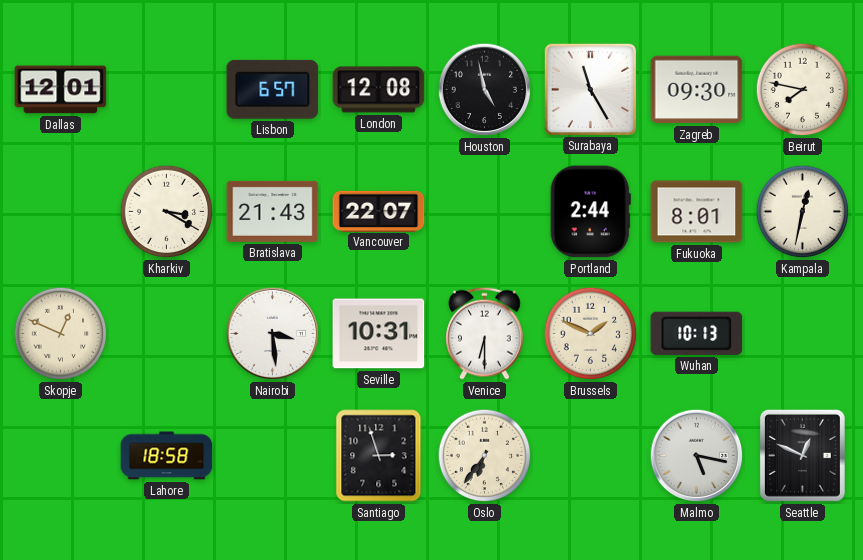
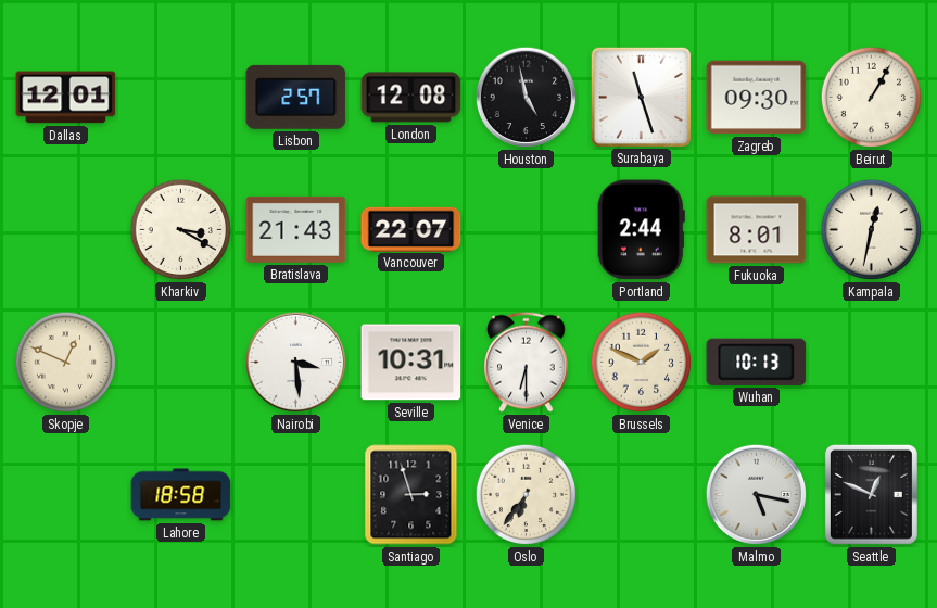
Lisbon: 6:57 -> 2:57
Surabaya: 11:25 -> 11:27
Beirut: 7:47 -> 1:05
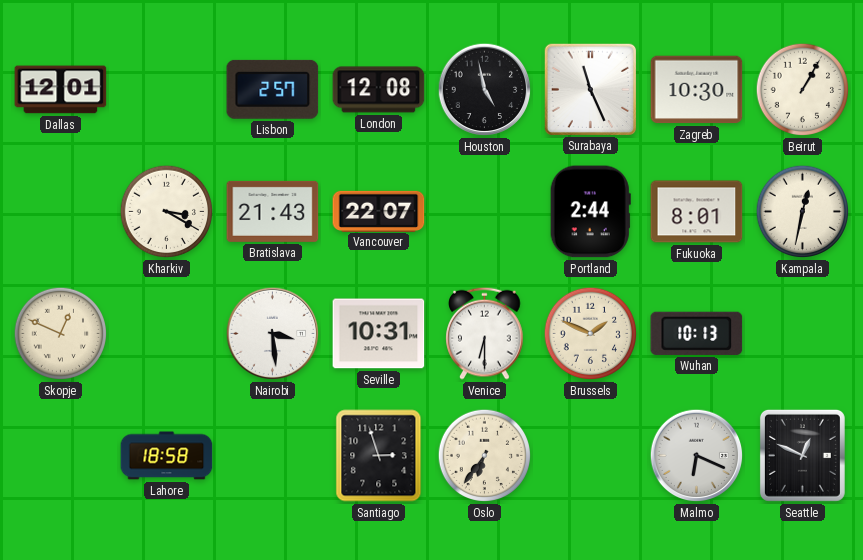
Surabaya: 11:27 -> 11:26
Zagreb: 09:30 -> 10:30
Malmo: 5:17 -> 6:19
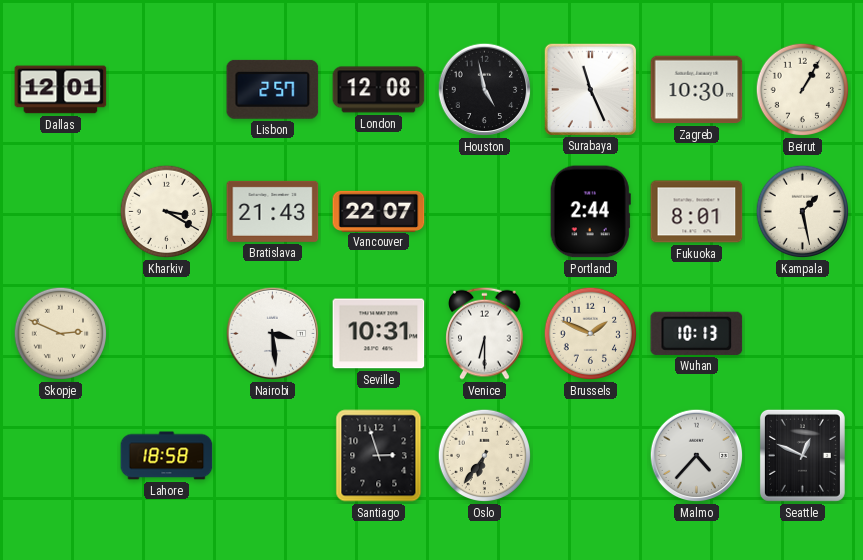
Kampala: 12:32 -> 1:28
Skopje: 12:49 -> 2:49
Malmo: 6:19 -> 4:37
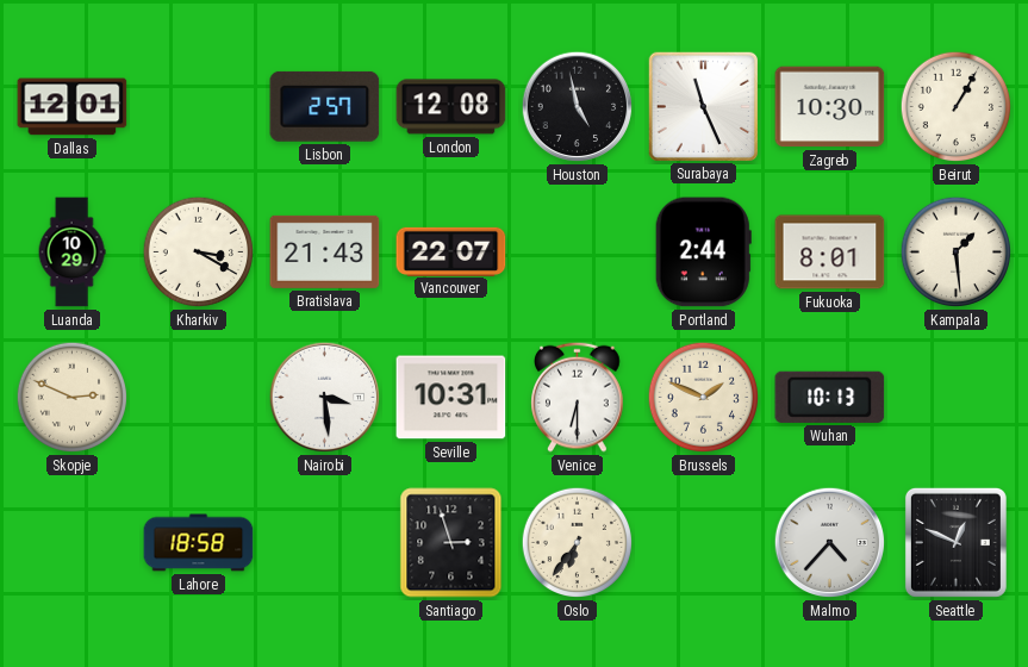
Luanda: none -> 10:29
Kampala: 1:28 -> 1:29
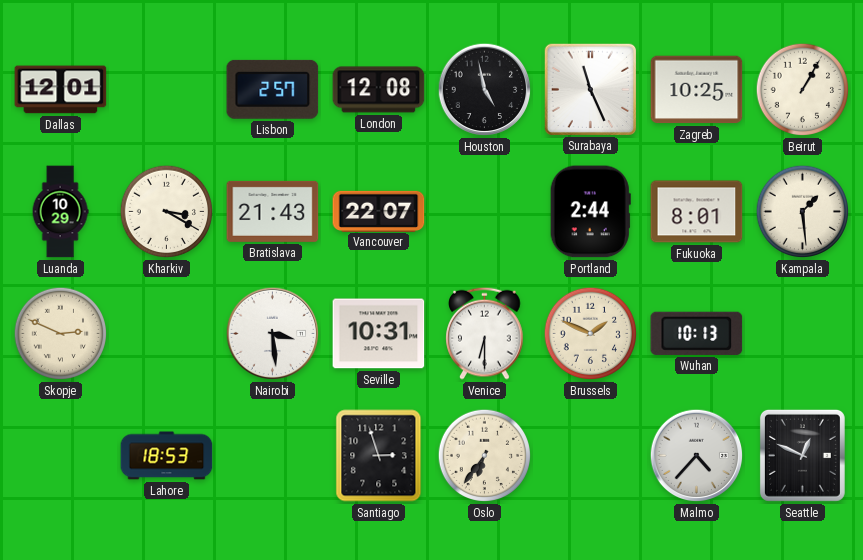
Zagreb: 10:30 -> 10:25
Lahore: 18:58 -> 18:53
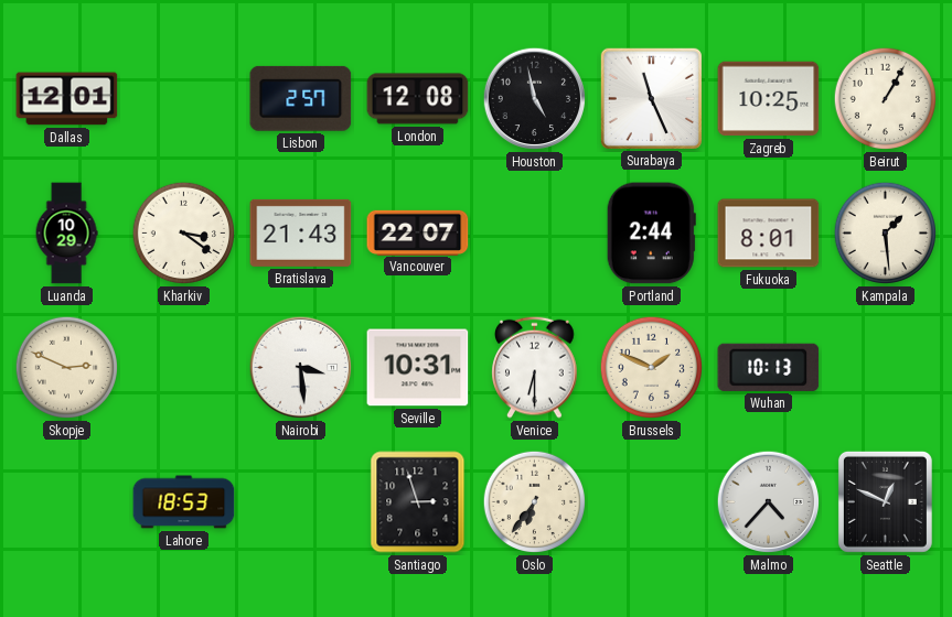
Kharkiv: 3:20 -> 3:21
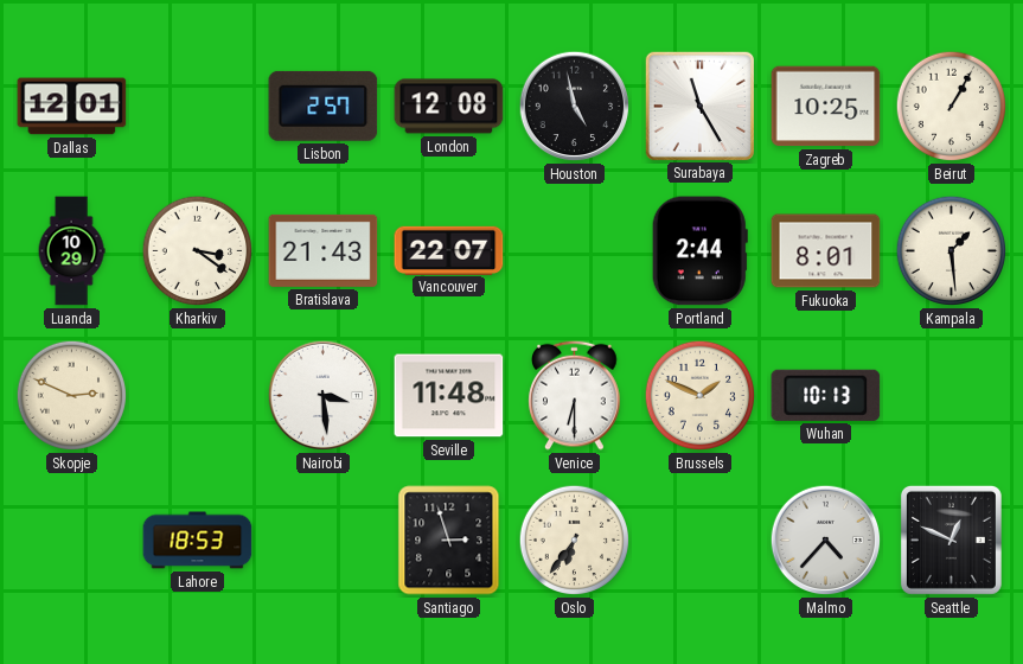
Surabaya: 11:26 -> 11:25
Seville: 10:31 -> 11:48
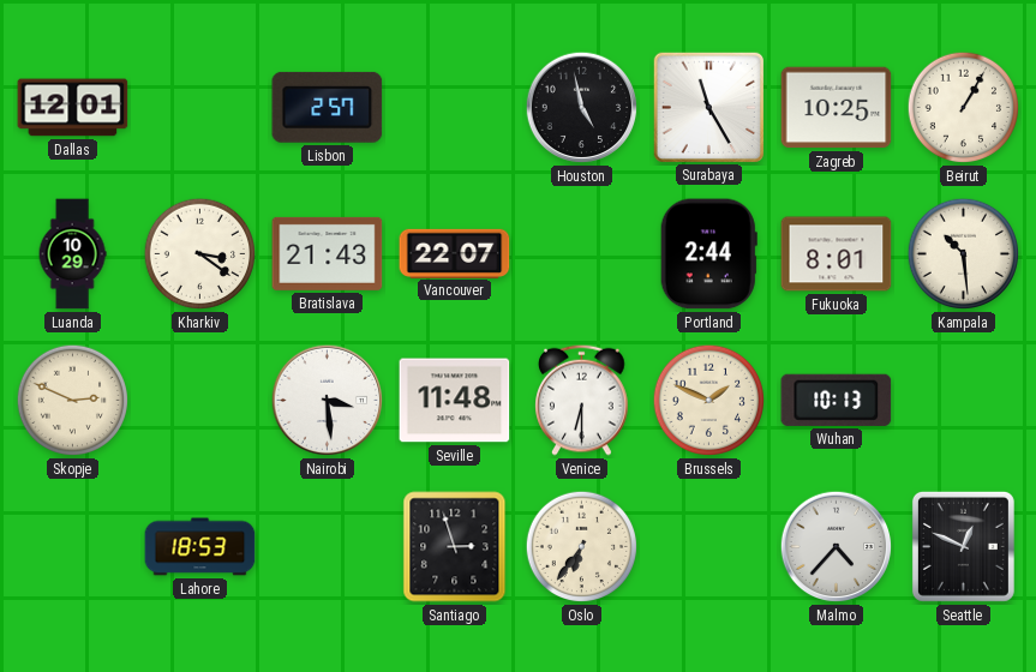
London: 12:08 -> none
Kampala: 1:29 -> 10:29
